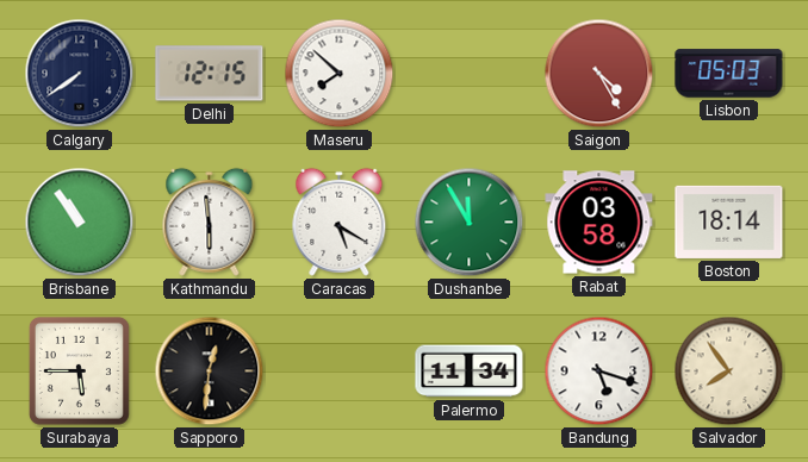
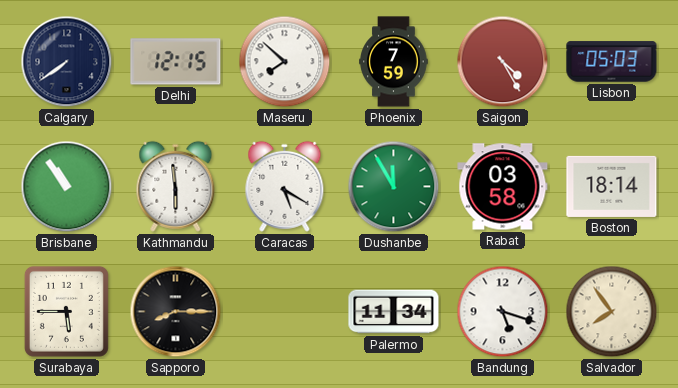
Phoenix: none -> 7:59
Sapporo: 12:31 -> 8:15
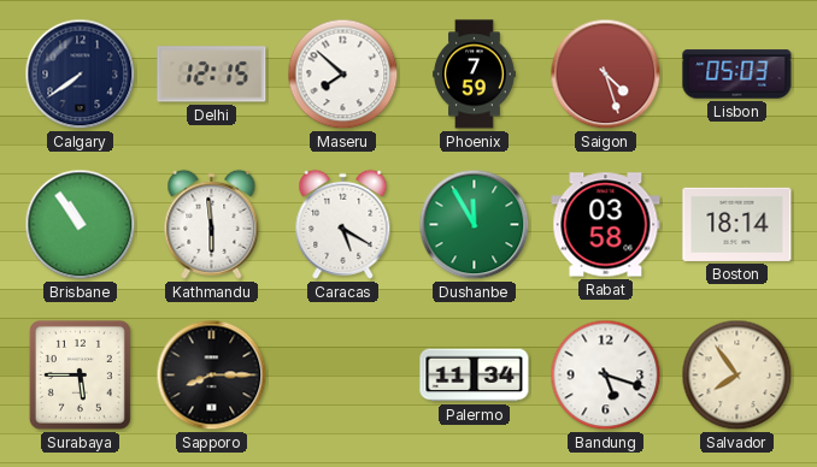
Saigon: 4:25 -> 4:27
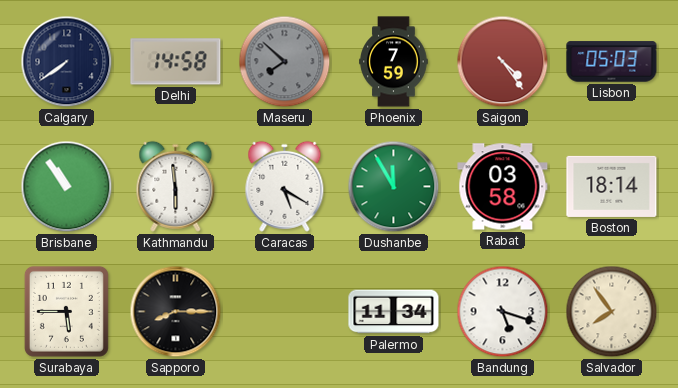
Delhi: 12:15 -> 14:58
Maseru dial: white -> grey
Saigon: 4:27 -> 4:24
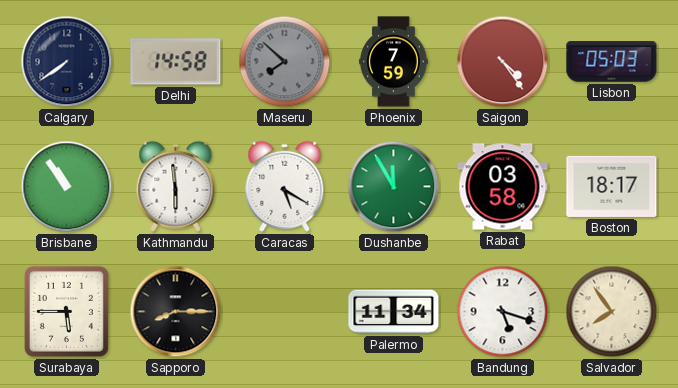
Boston: 18:14 -> 18:17
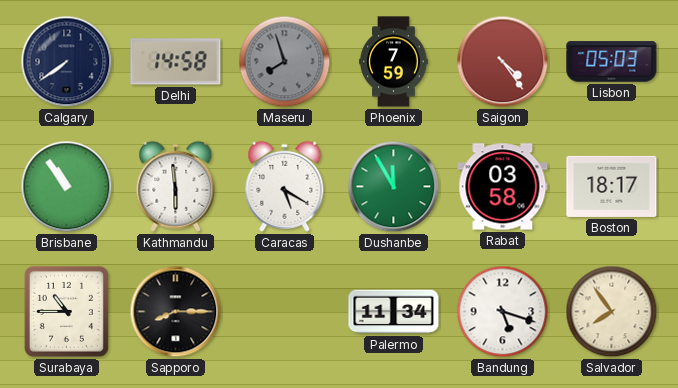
Maseru: 7:52 -> 7:57
Surabaya: 5:45 -> 10:45
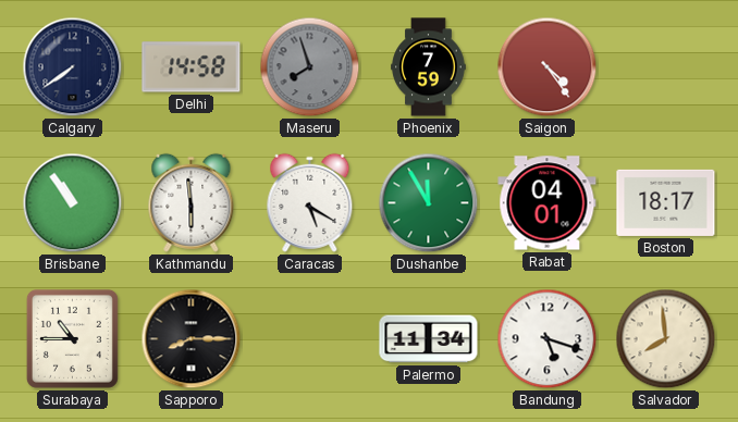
Lisbon: 05:03 -> none
Rabat: 03:58 -> 04:01
Salvador: 7:54 -> 7:59
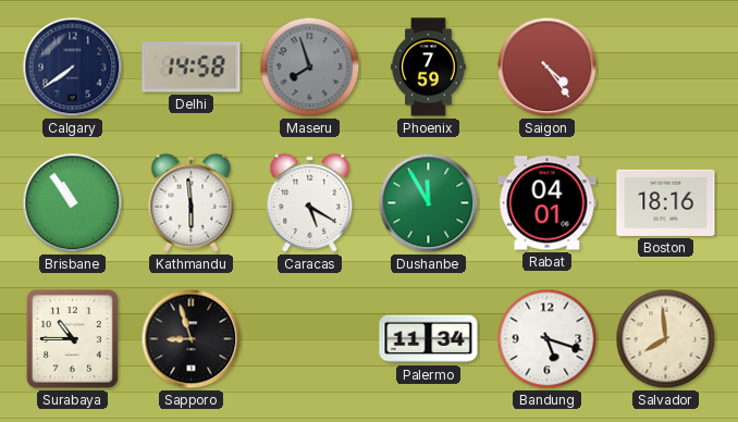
Boston: 18:17 -> 18:16
Sapporo: 8:15 -> 8:57
